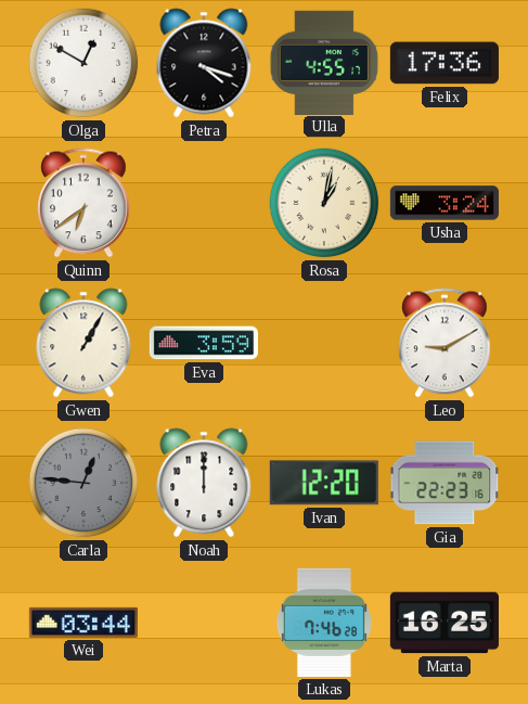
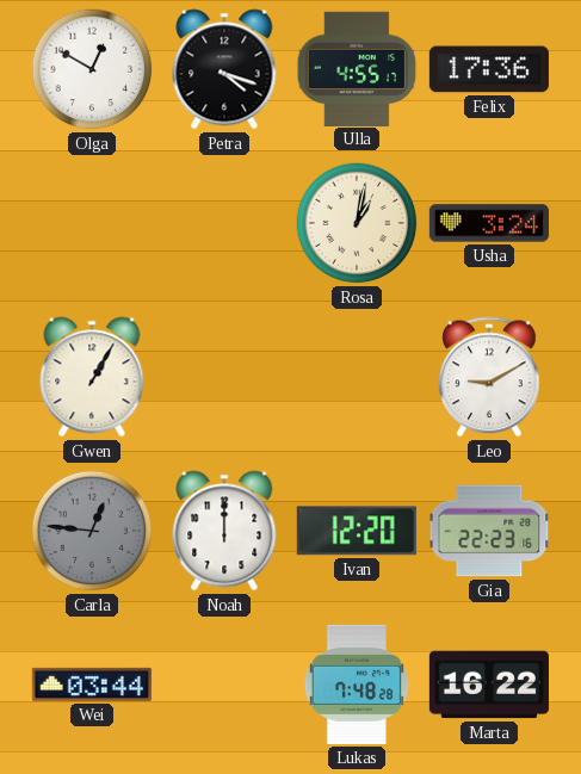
Quinn: 6:39 -> none
Eva: 3:59 -> none
Lukas: 7:46 -> 7:48
Marta: 16:25 -> 16:22
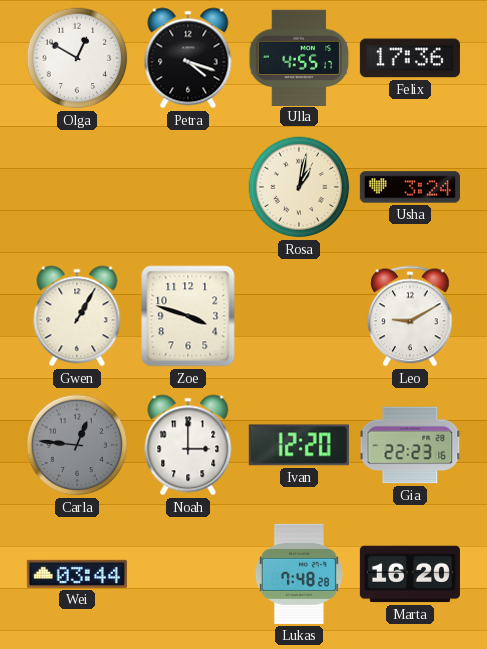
Zoe: none -> 3:48
Noah: 12:00 -> 3:00
Marta: 16:22 -> 16:20
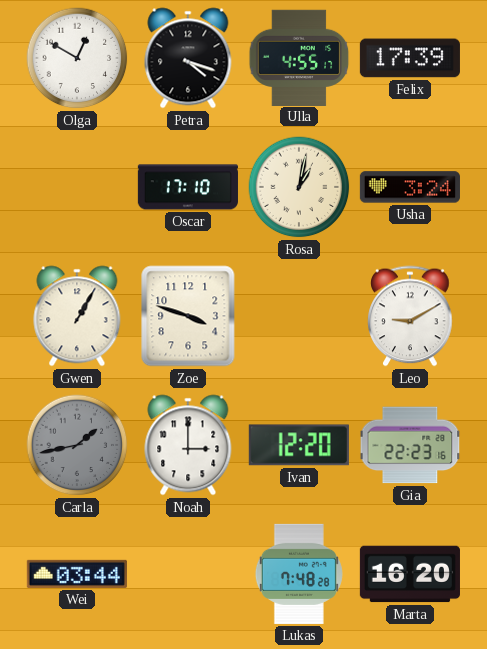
Felix: 17:36 -> 17:39
Oscar: none -> 17:10
Carla: 12:46 -> 1:43
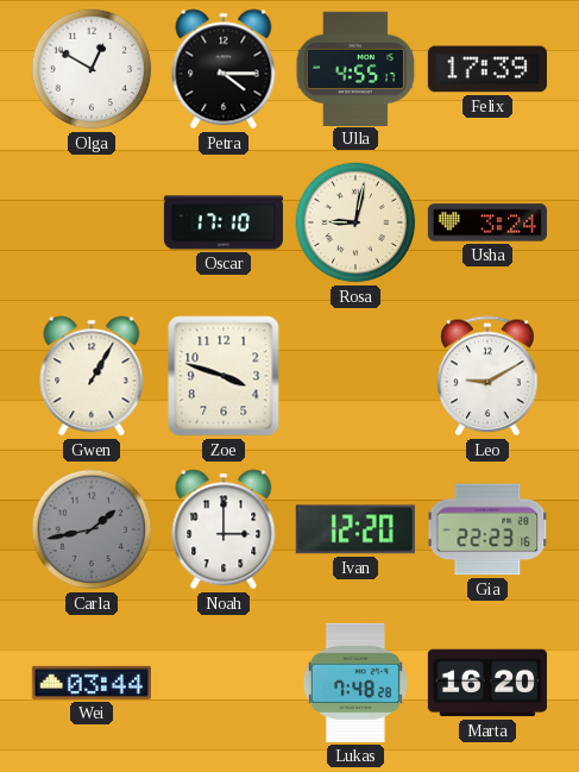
Petra: 4:18 -> 4:15
Rosa: 1:02 -> 9:02
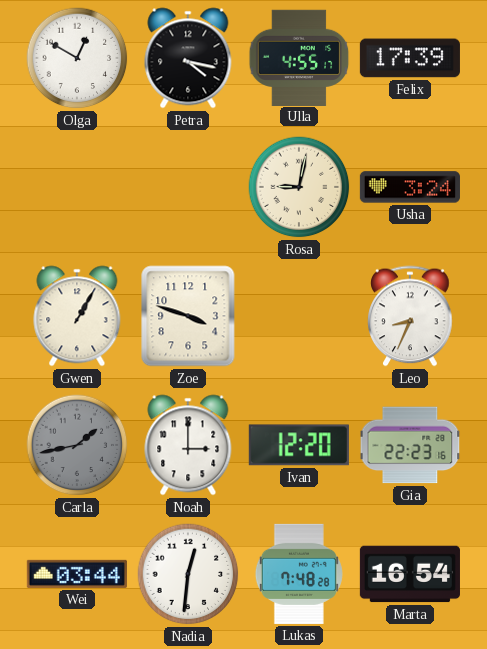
Petra: 4:15 -> 4:17
Oscar: 17:10 -> none
Leo: 9:10 -> 8:34
Nadia: none -> 12:31
Marta: 16:20 -> 16:54
